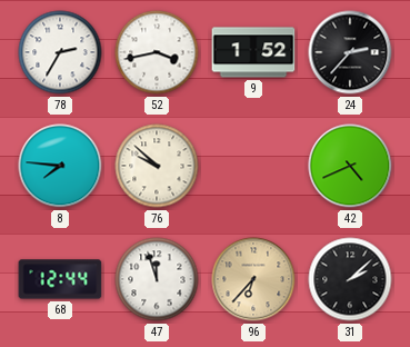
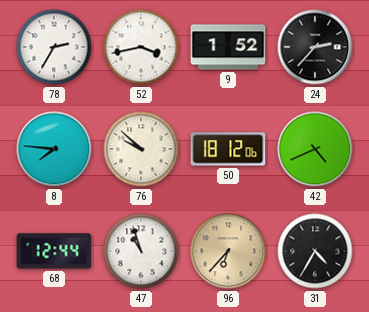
50: none -> 18:12
47: 11:57 -> 10:57
31: 2:08 -> 4:35
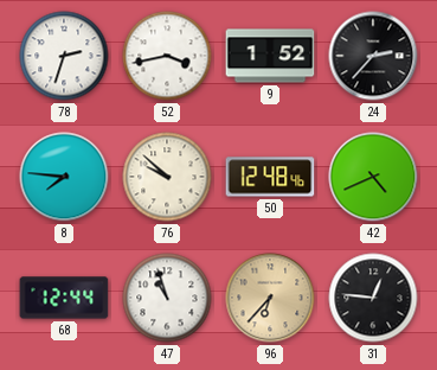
78: 2:35 -> 2:33
50: 18:12 -> 12:48
31: 4:35 -> 12:46
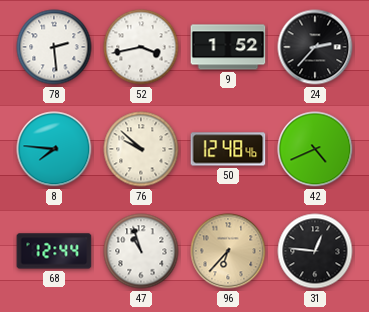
78: 2:33 -> 2:29
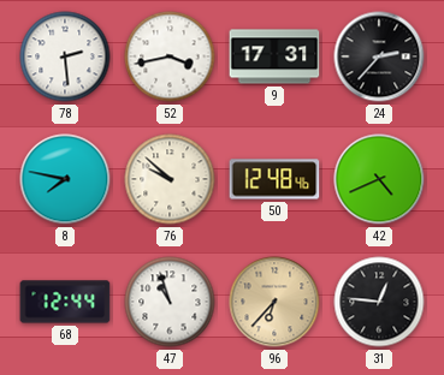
9: 1:52 -> 17:31
8: 7:46 -> 7:47
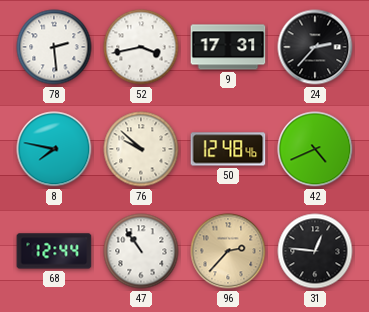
47: 10:57 -> 10:54
96: 6:37 -> 2:37
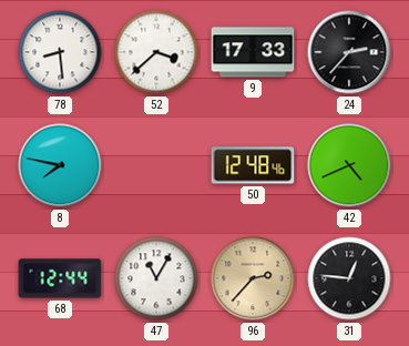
78: 2:29 -> 8:29
52: 3:43 -> 3:38
9: 17:31 -> 17:33
76: 9:52 -> none
47: 10:54 -> 11:05
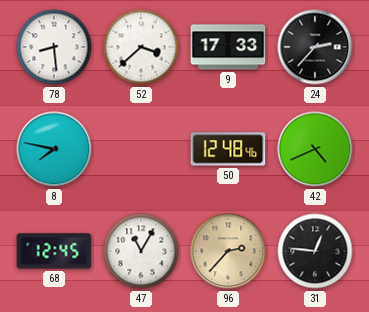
68: 12:44 -> 12:45
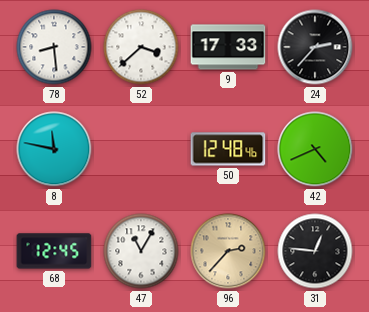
8: 7:47 -> 11:47
